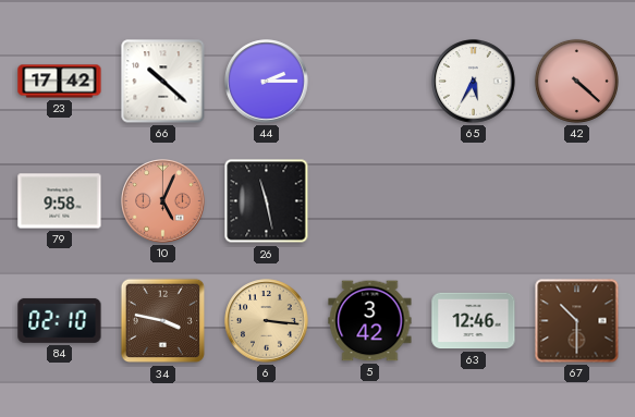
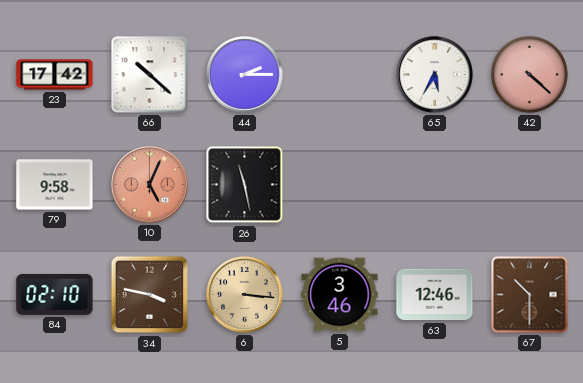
5: 3:42 -> 3:46
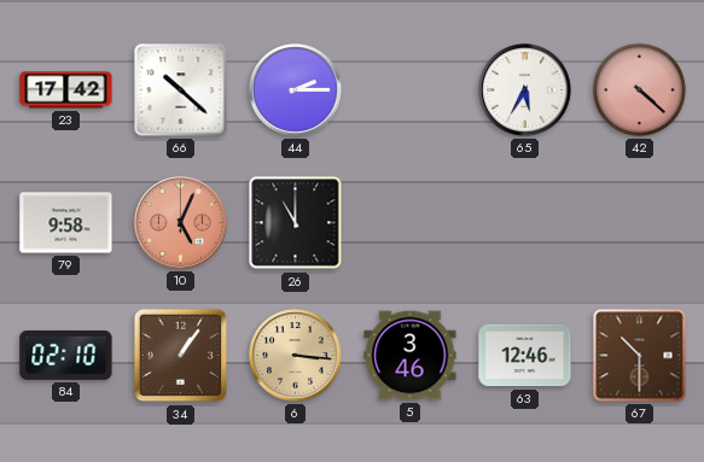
26: 11:28 -> 11:00
34: 3:47 -> 1:06
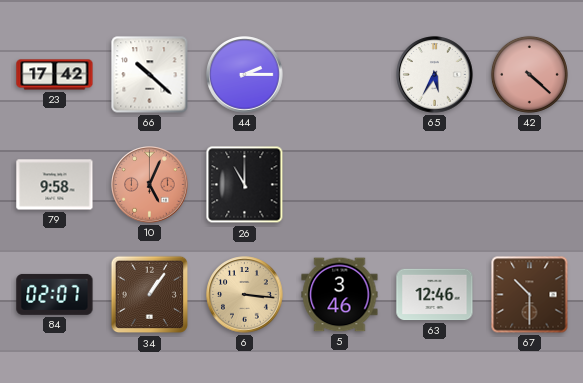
84: 02:10 -> 02:07
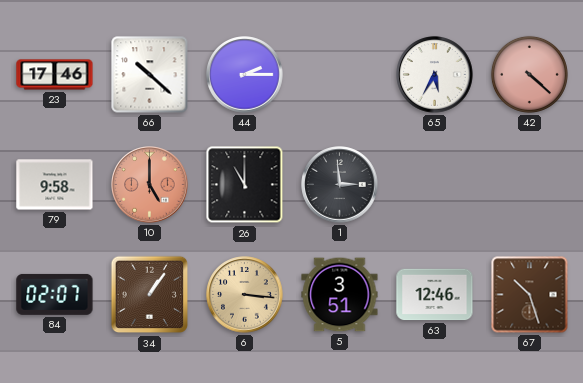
23: 17:42 -> 17:46
10: 5:04 -> 5:00
1: none -> 2:59
5: 3:46 -> 3:51
67: 10:30 -> 10:27
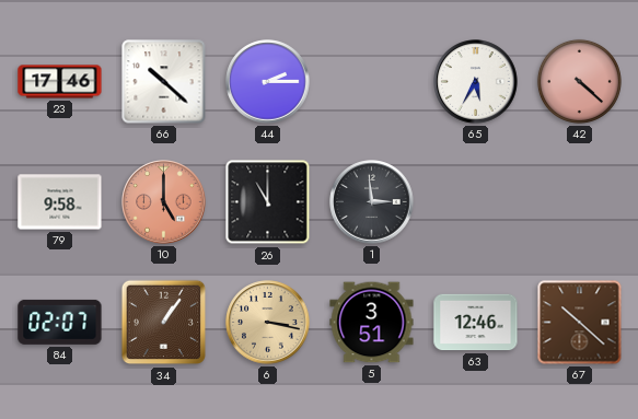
6: 3:16 -> 3:17
67: 10:27 -> 10:22
